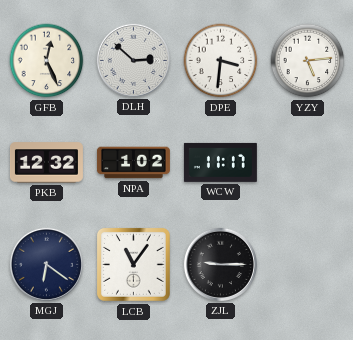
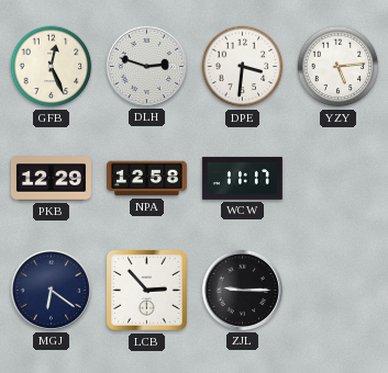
DLH: 2:52 -> 2:48
PKB: 12:32 -> 12:29
NPA: 1:02 -> 12:58
LCB: 11:06 -> 2:53
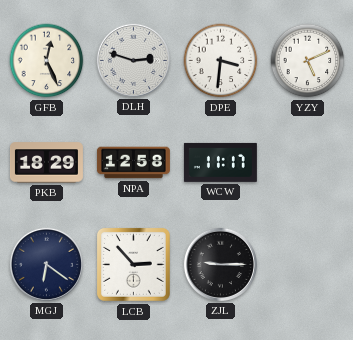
YZY: 5:14 -> 5:11
PKB: 12:29 -> 18:29
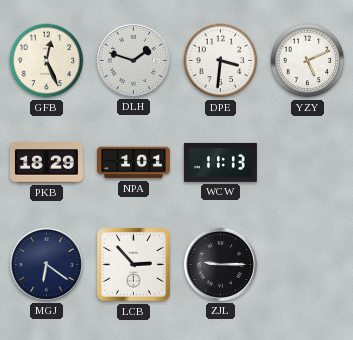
DLH: 2:48 -> 1:48
NPA: 12:58 -> 1:01
WCW: 11:17 -> 11:13
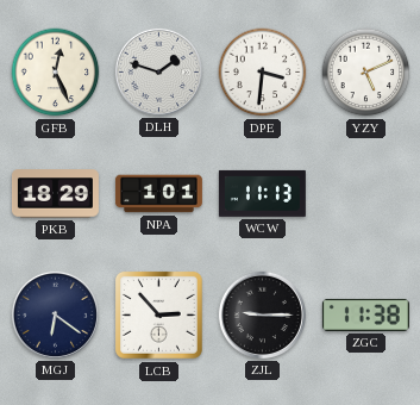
ZGC: none -> 11:38
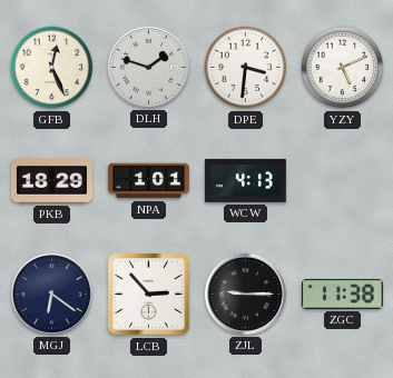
WCW: 11:13 -> 4:13
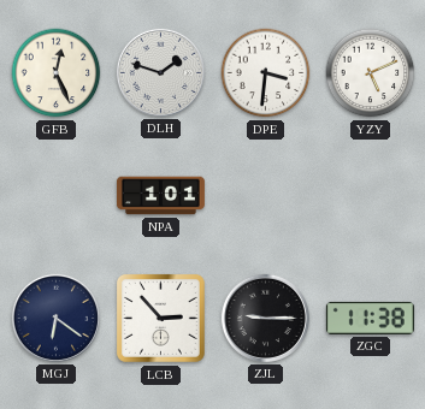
PKB: 18:29 -> none
WCW: 4:13 -> none
